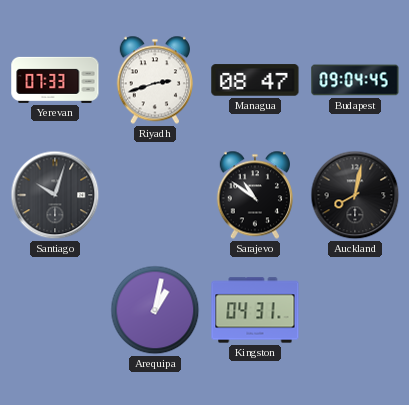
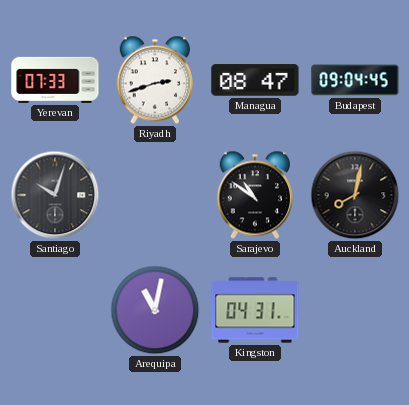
Arequipa: 1:02 -> 11:02
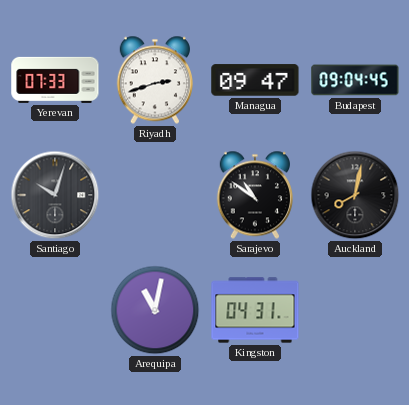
Managua: 08:47 -> 09:47
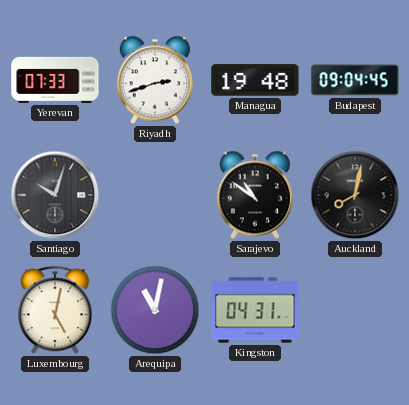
Managua: 09:47 -> 19:48
Luxembourg: none -> 5:02
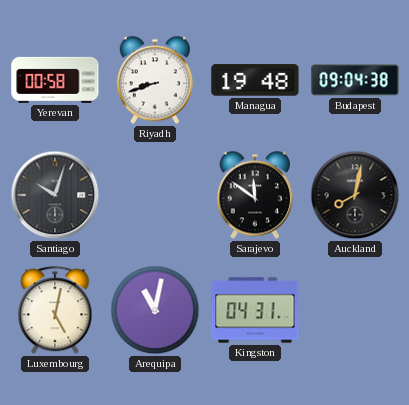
Yerevan: 07:33 -> 00:58
Riyadh: 2:42 -> 8:42
Budapest: 09:04:45 -> 09:04:38
Sarajevo: 10:51 -> 11:51
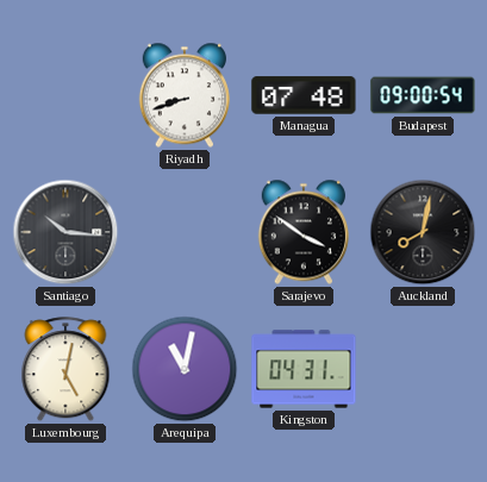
Yerevan: 00:58 -> none
Managua: 19:48 -> 07:48
Budapest: 09:04 -> 09:00
Santiago: 10:03 -> 10:16
Sarajevo: 11:51 -> 3:51
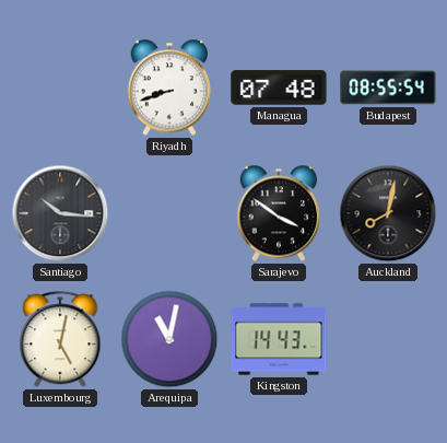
Budapest: 09:00 -> 08:55
Kingston: 04:31 -> 14:43
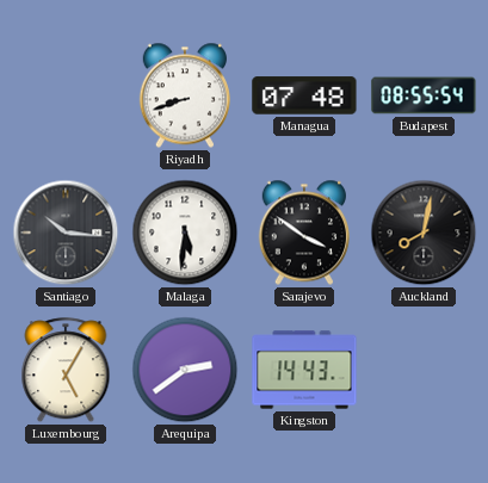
Malaga: none -> 5:31
Luxembourg: 5:02 -> 5:05
Arequipa: 11:02 -> 2:39
